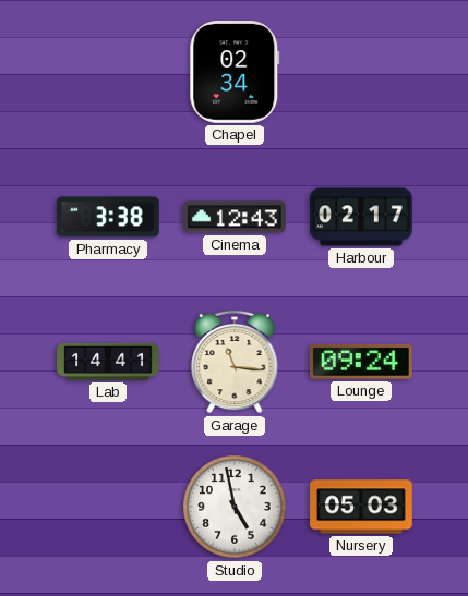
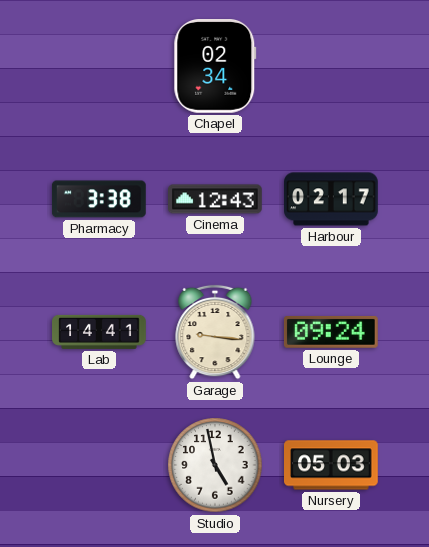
Garage: 11:16 -> 9:16
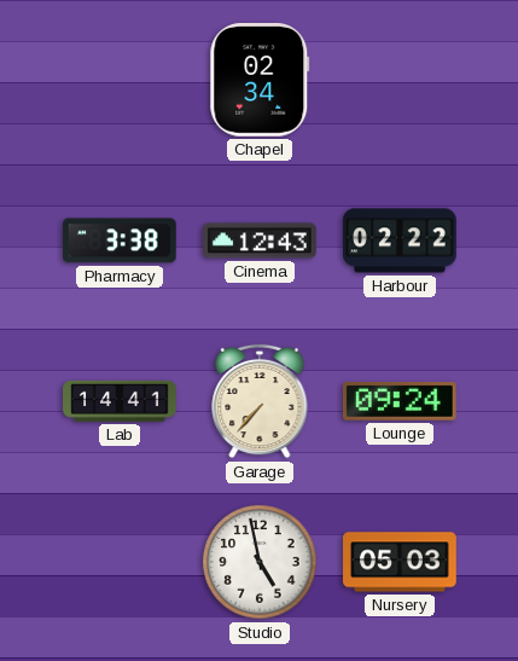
Harbour: 02:17 -> 02:22
Garage: 9:16 -> 7:37
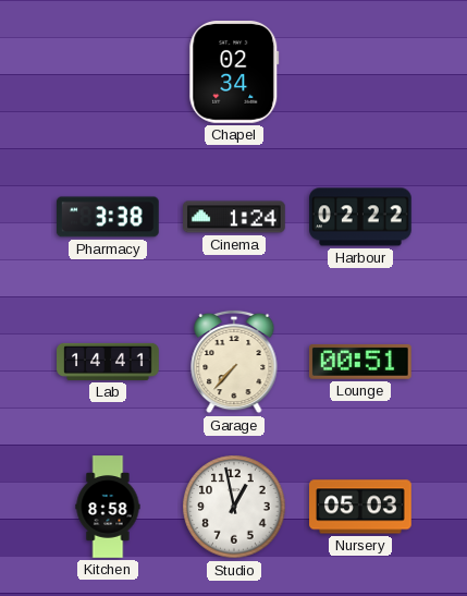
Cinema: 12:43 -> 1:24
Lounge: 09:24 -> 00:51
Kitchen: none -> 8:58
Studio: 4:58 -> 12:58
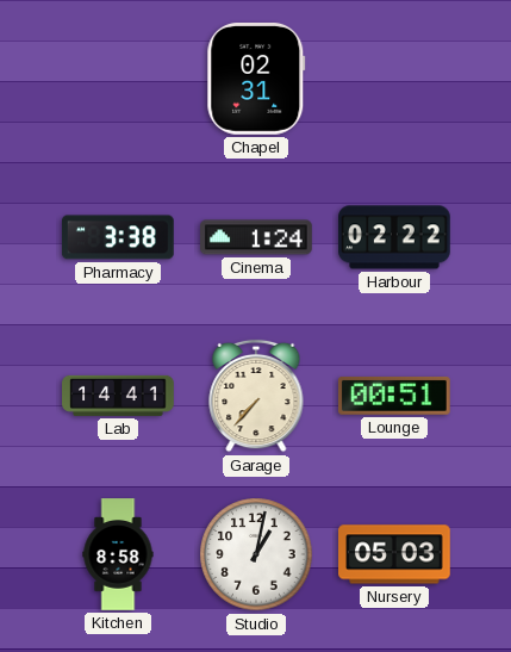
Chapel: 02:34 -> 02:31
Studio: 12:58 -> 1:02
